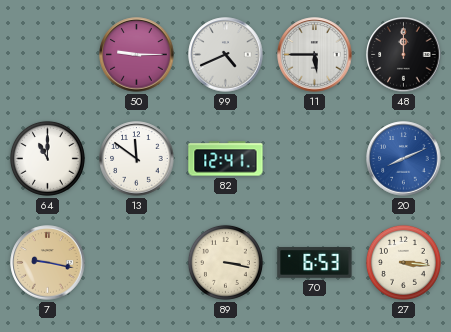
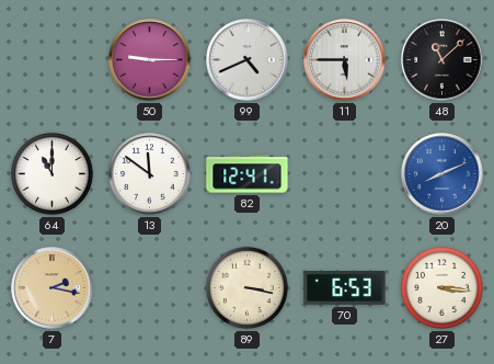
48: 12:00 -> 11:08
7: 9:17 -> 2:17
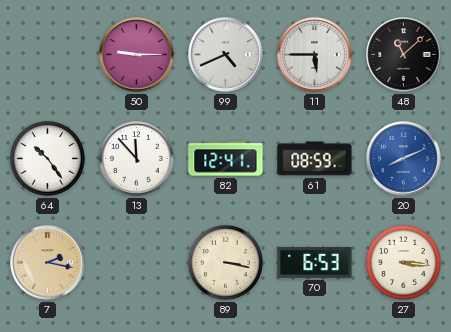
64: 11:00 -> 10:24
13: 11:51 -> 11:53
61: none -> 08:59
